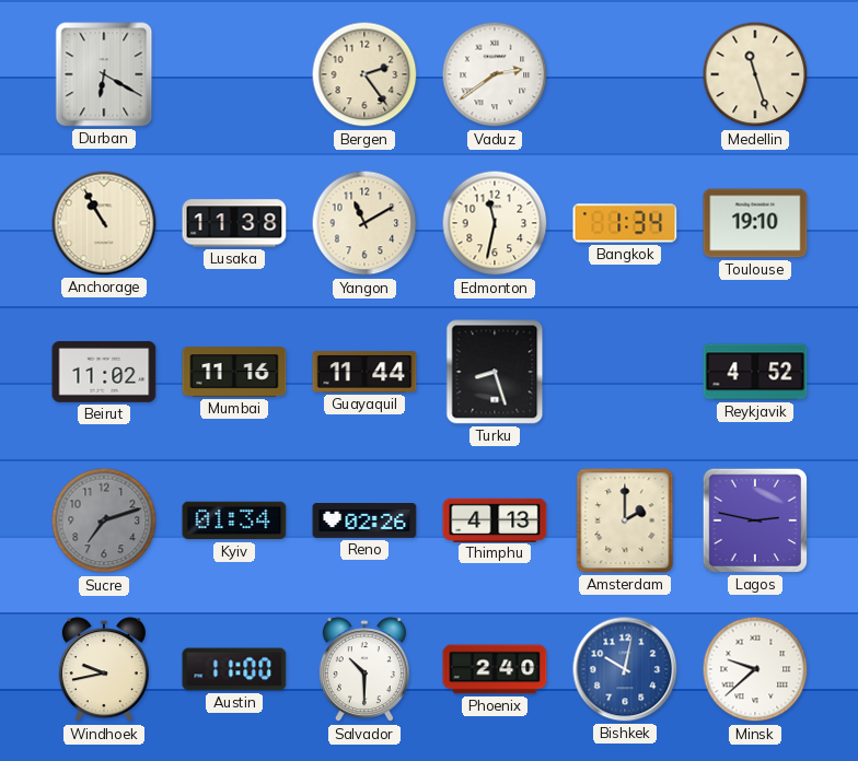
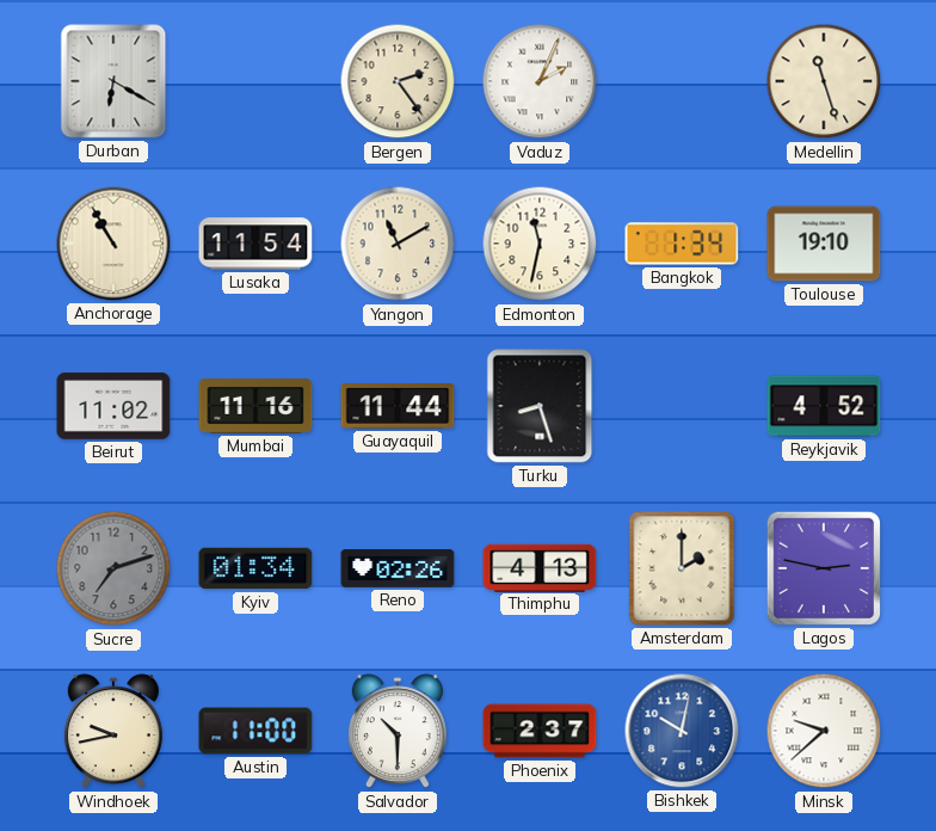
Vaduz: 2:39 -> 2:04
Lusaka: 11:38 -> 11:54
Phoenix: 2:40 -> 2:37
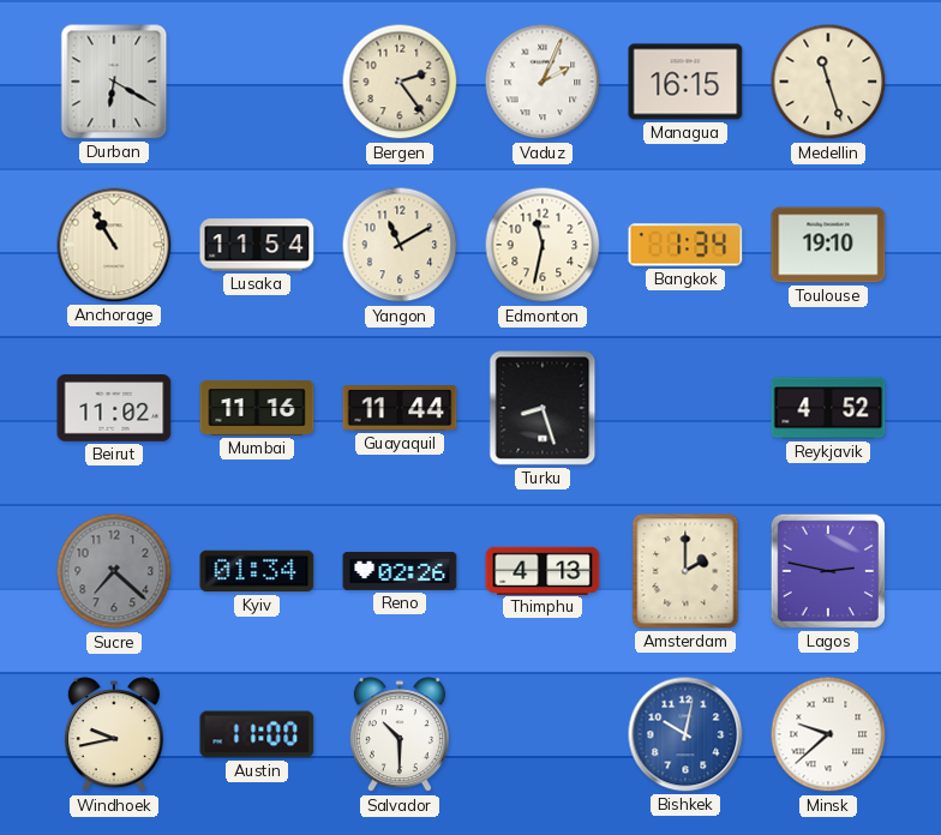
Managua: none -> 16:15
Sucre: 7:12 -> 7:22
Phoenix: 2:37 -> none
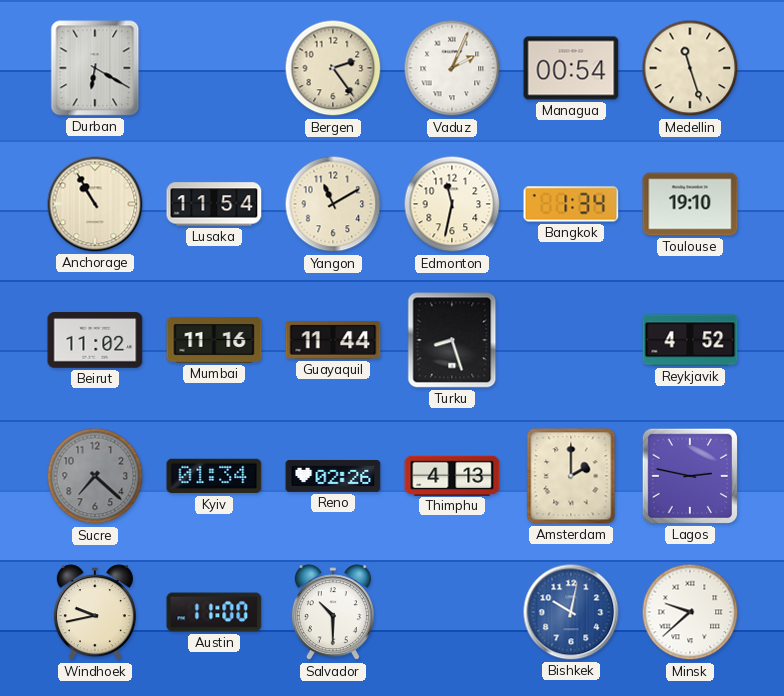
Managua: 16:15 -> 00:54
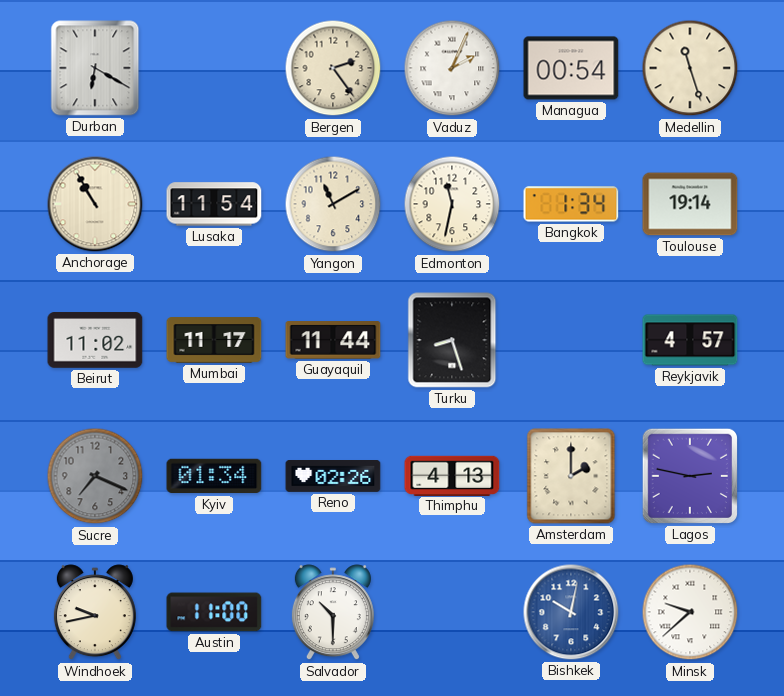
Toulouse: 19:10 -> 19:14
Mumbai: 11:16 -> 11:17
Reykjavik: 4:52 -> 4:57
Sucre: 7:22 -> 7:19
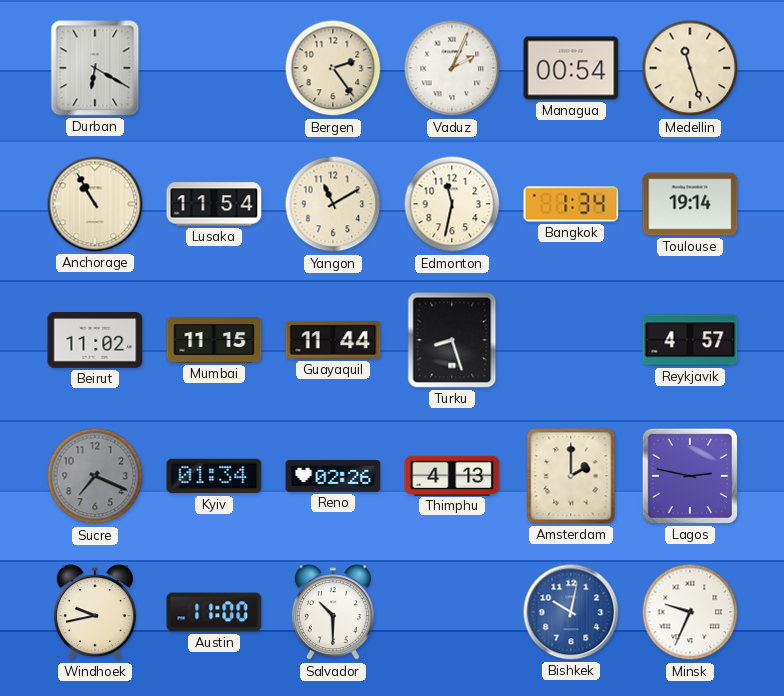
Mumbai: 11:17 -> 11:15
Minsk: 9:38 -> 9:34
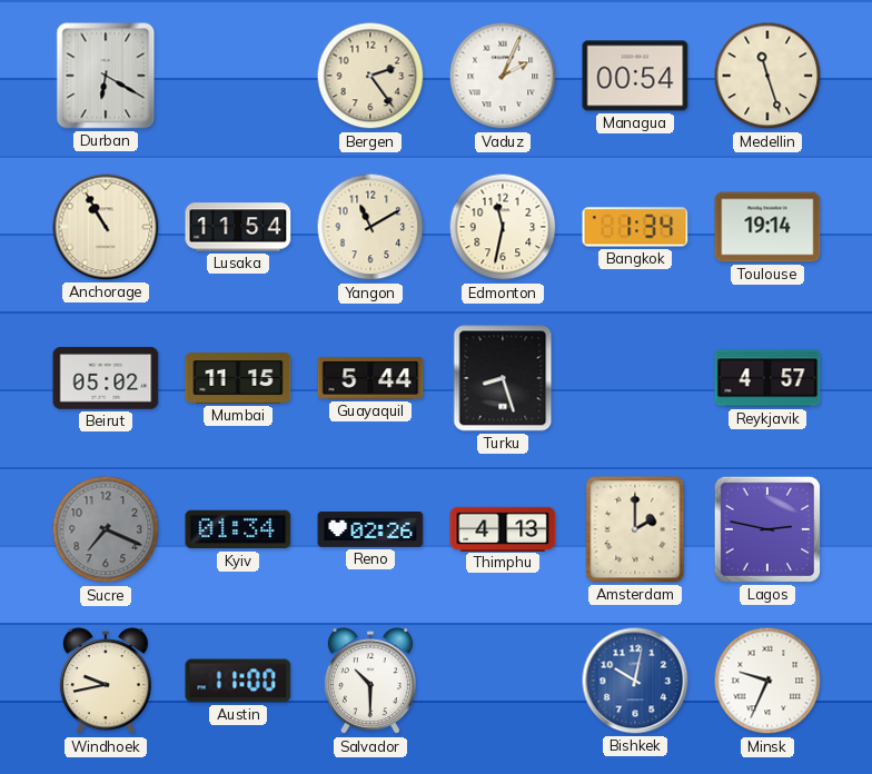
Beirut: 11:02 -> 05:02
Guayaquil: 11:44 -> 5:44
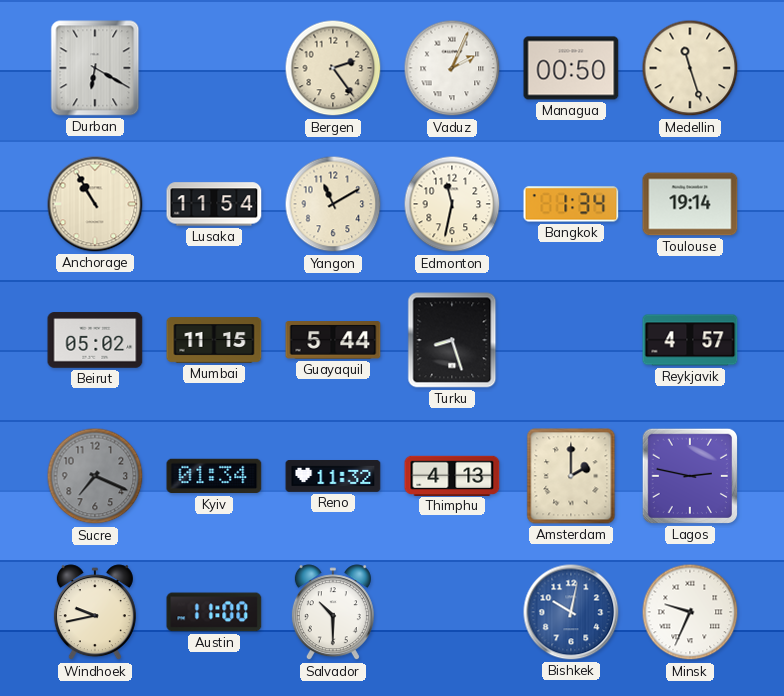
Managua: 00:54 -> 00:50
Reno: 02:26 -> 11:32
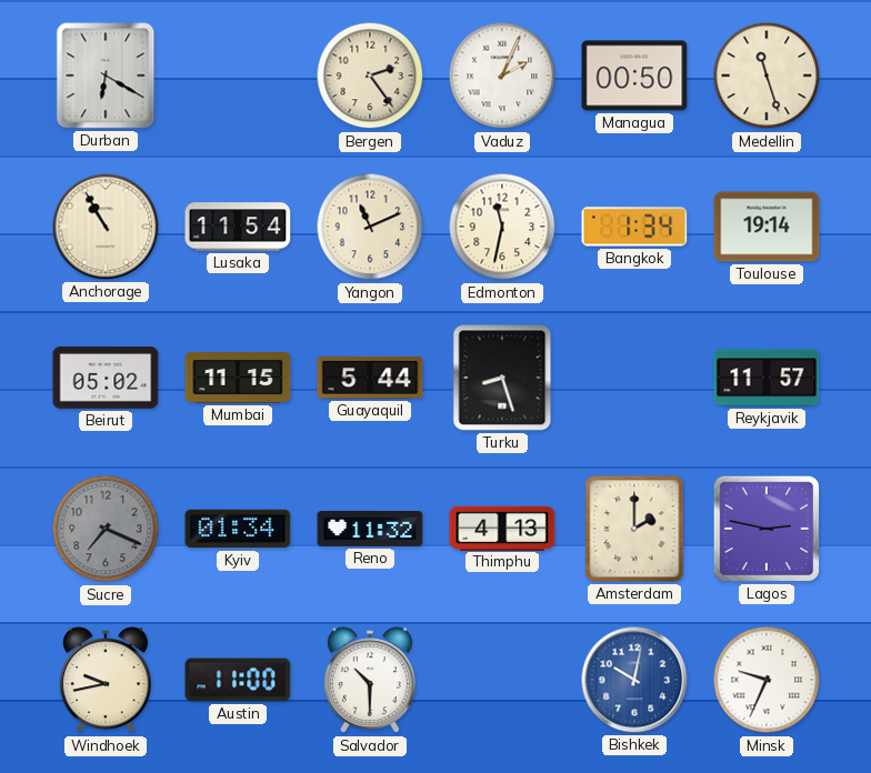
Yangon: 11:10 -> 11:11
Reykjavik: 4:57 -> 11:57
